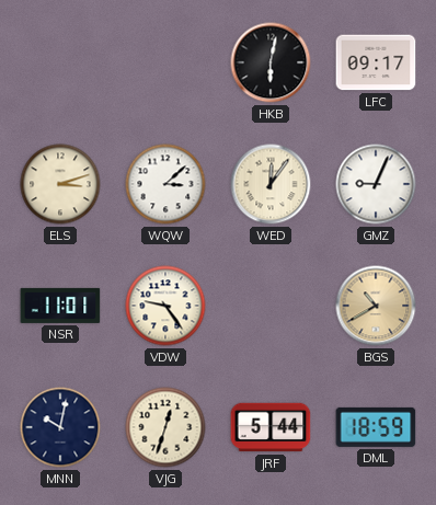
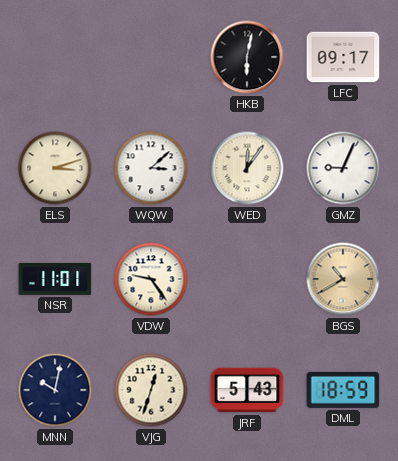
JRF: 5:44 -> 5:43
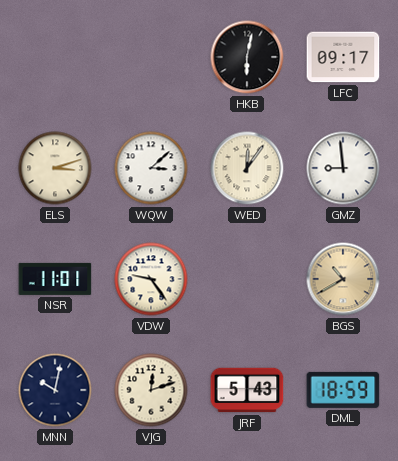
GMZ: 9:04 -> 8:59
VJG: 12:33 -> 12:12
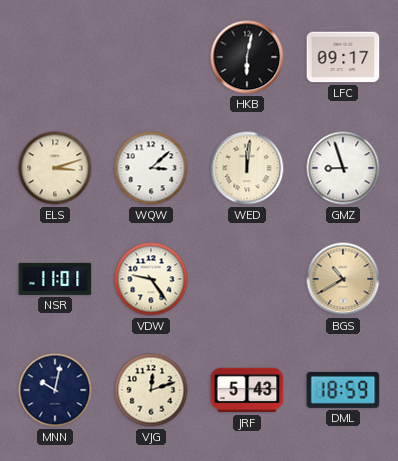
WED: 12:06 -> 12:01
GMZ: 8:59 -> 8:57
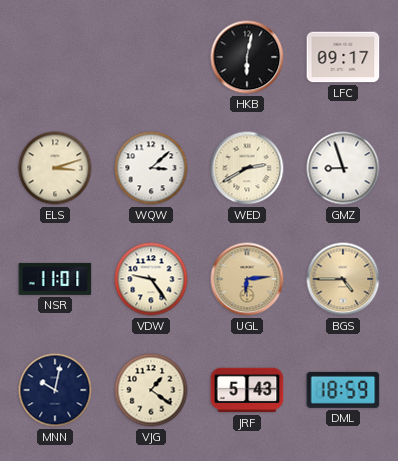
WED: 12:01 -> 2:40
UGL: none -> 6:14
BGS: 10:40 -> 4:45
VJG: 12:12 -> 1:21
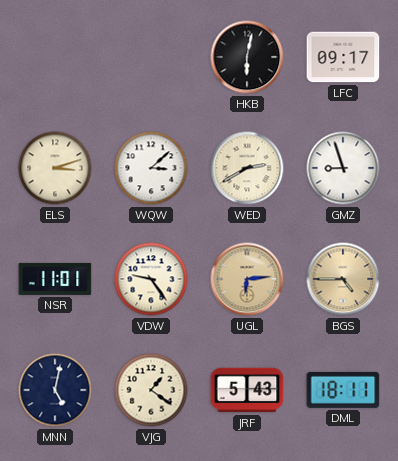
MNN: 10:02 -> 5:02
DML: 18:59 -> 18:11
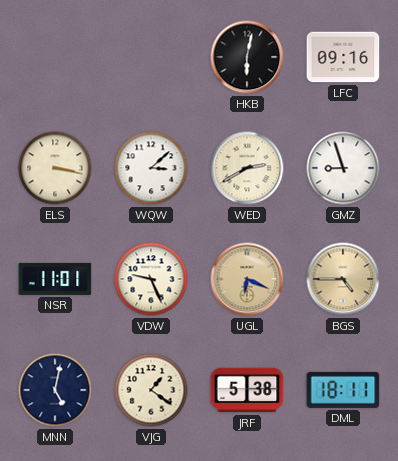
LFC: 09:17 -> 09:16
ELS: 3:12 -> 3:17
VDW: 9:24 -> 9:26
UGL: 6:14 -> 6:19
JRF: 5:43 -> 5:38
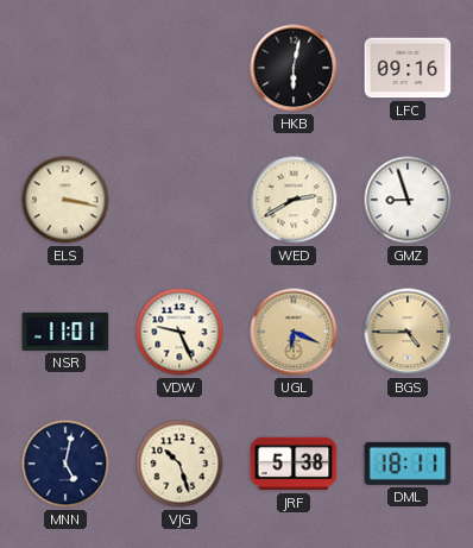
WQW: 3:08 -> none
VJG: 1:21 -> 10:27
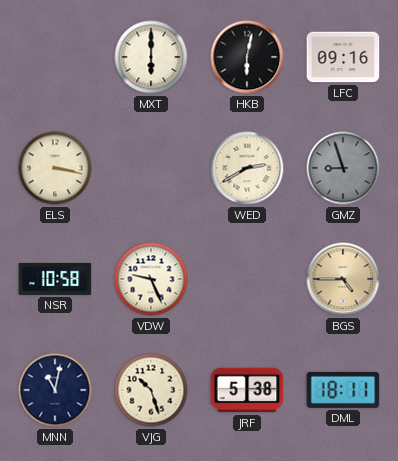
MXT: none -> 6:00
GMZ dial: white -> grey
NSR: 11:01 -> 10:58
UGL: 6:19 -> none
MNN: 5:02 -> 11:02
